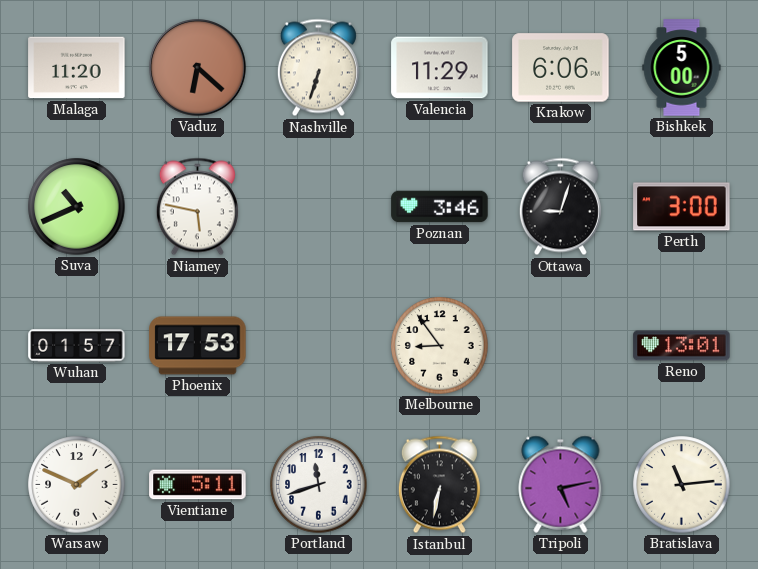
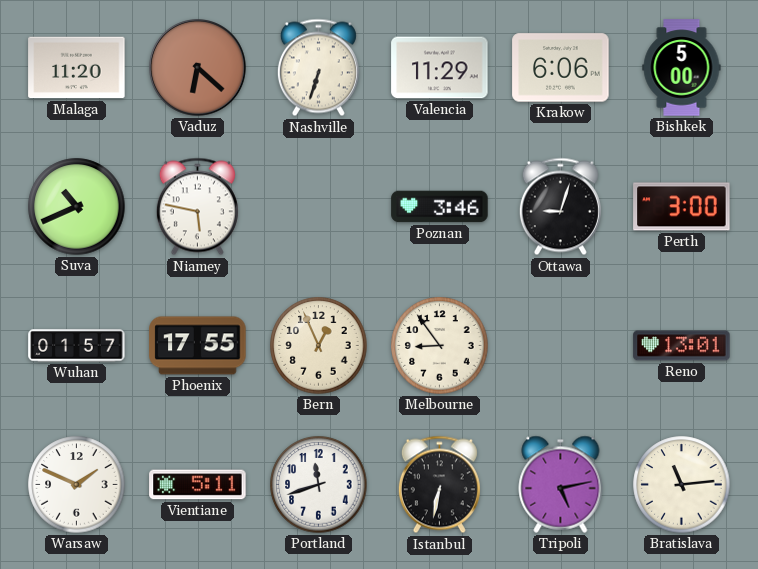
Phoenix: 17:53 -> 17:55
Bern: none -> 12:56
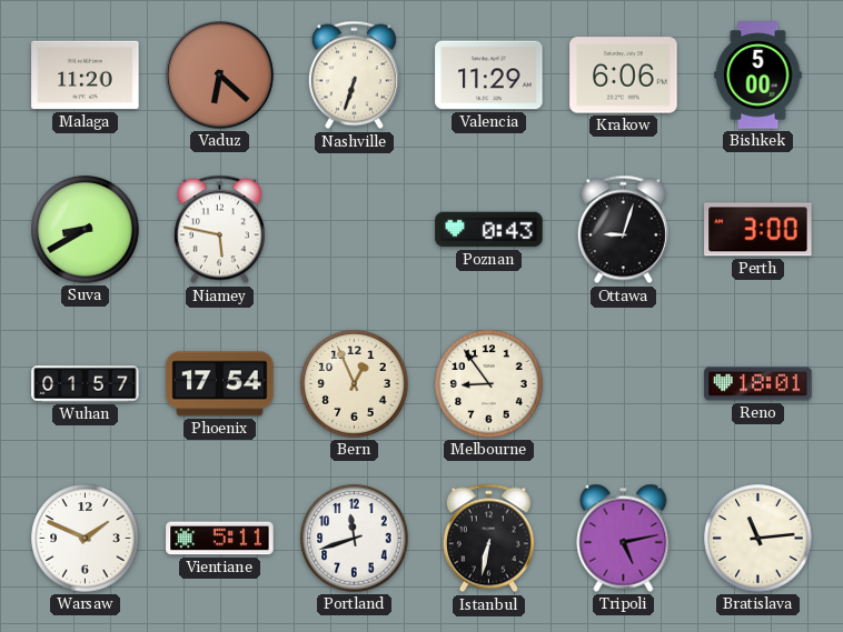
Suva: 10:41 -> 8:40
Poznan: 3:46 -> 0:43
Phoenix: 17:55 -> 17:54
Reno: 13:01 -> 18:01
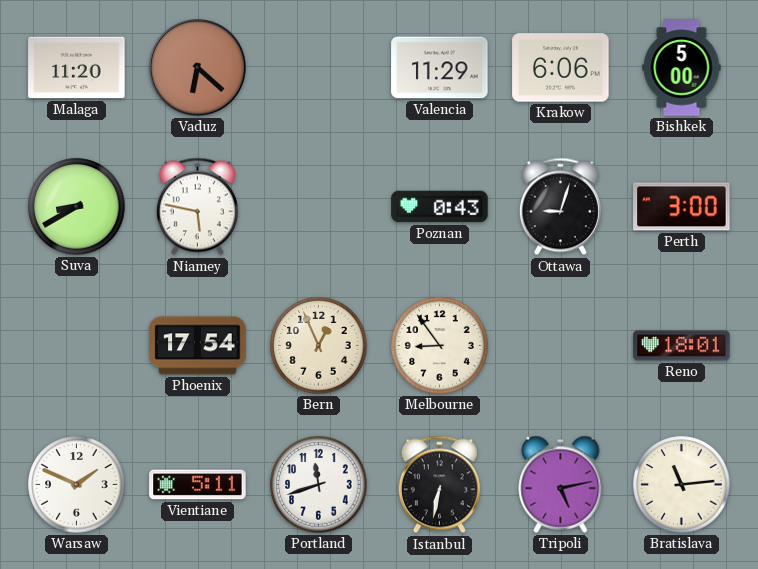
Nashville: 6:33 -> none
Wuhan: 01:57 -> none
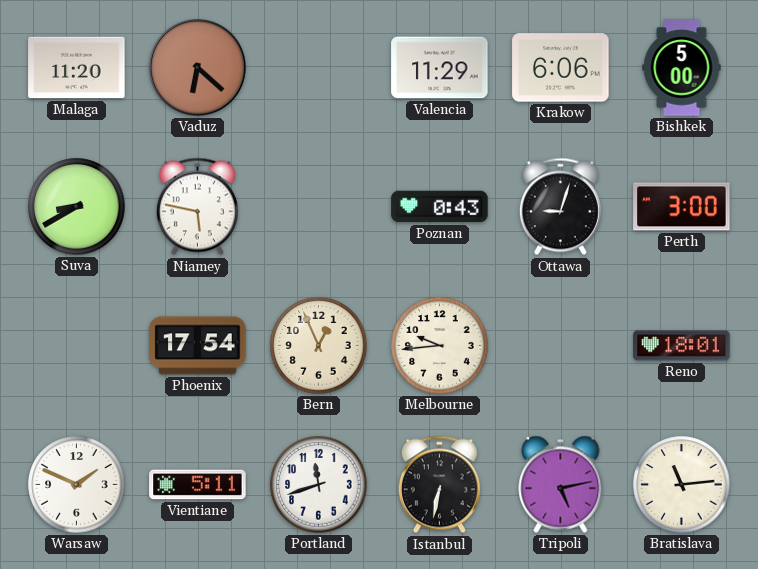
Melbourne: 8:54 -> 9:44
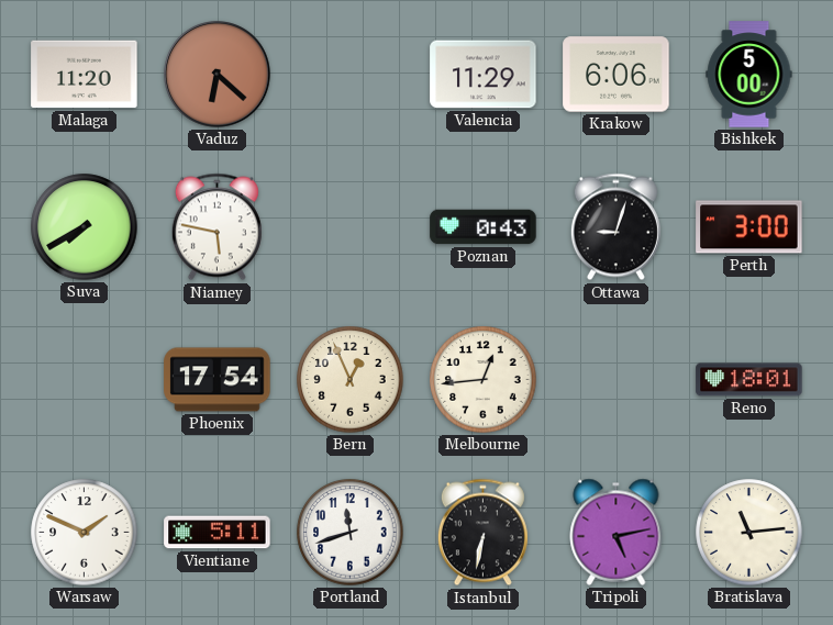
Suva: 8:40 -> 7:40
Melbourne: 9:44 -> 12:44
